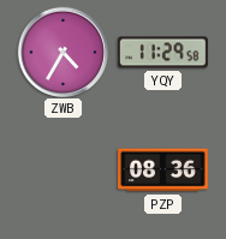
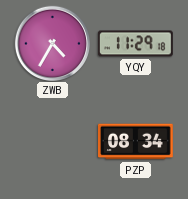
YQY: 11:29:58 -> 11:29:18
PZP: 08:36 -> 08:34
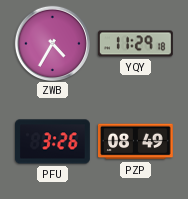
PFU: none -> 3:26
PZP: 08:34 -> 08:49
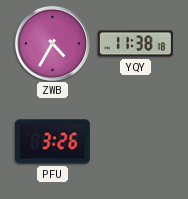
YQY: 11:29 -> 11:38
PZP: 08:49 -> none
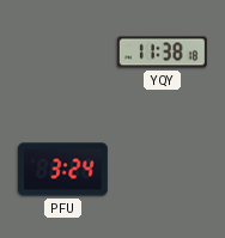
ZWB: 4:35 -> none
PFU: 3:26 -> 3:24
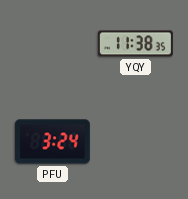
YQY: 11:38:18 -> 11:38:35
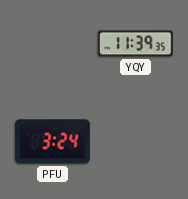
YQY: 11:38 -> 11:39
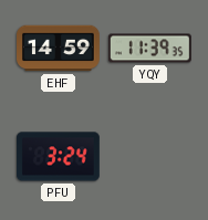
EHF: none -> 14:59
